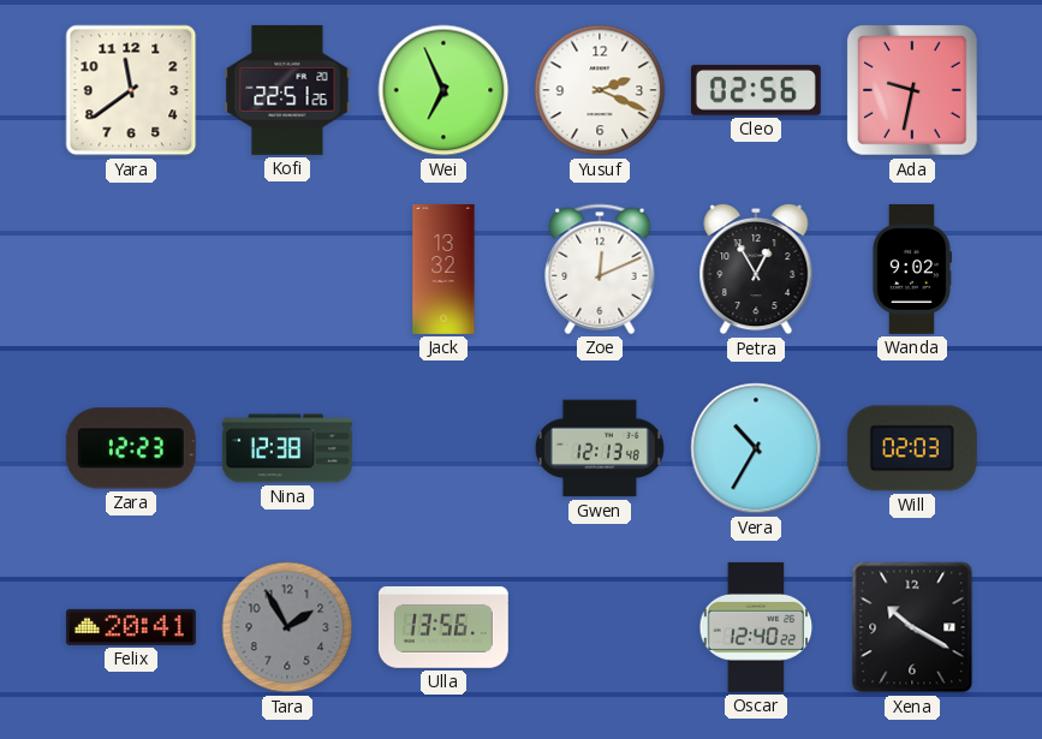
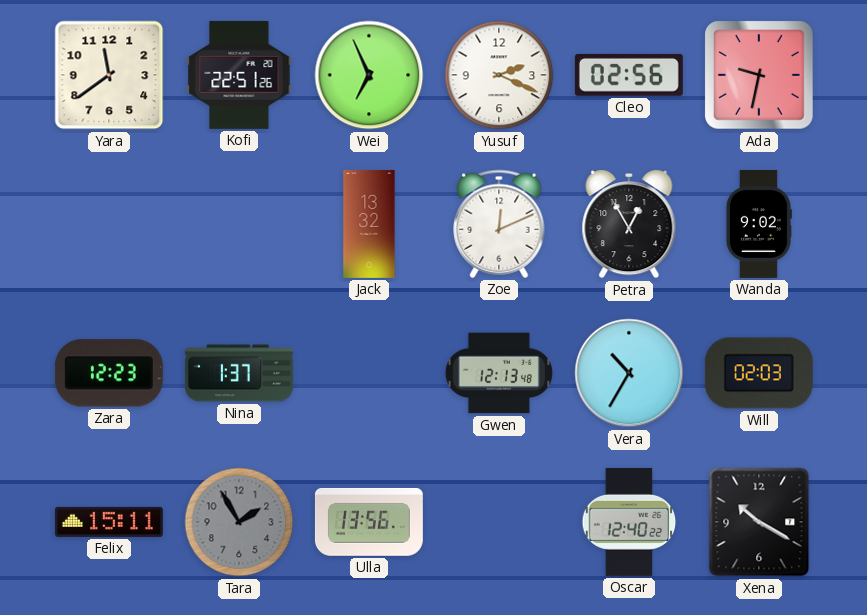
Nina: 12:38 -> 1:37
Felix: 20:41 -> 15:11
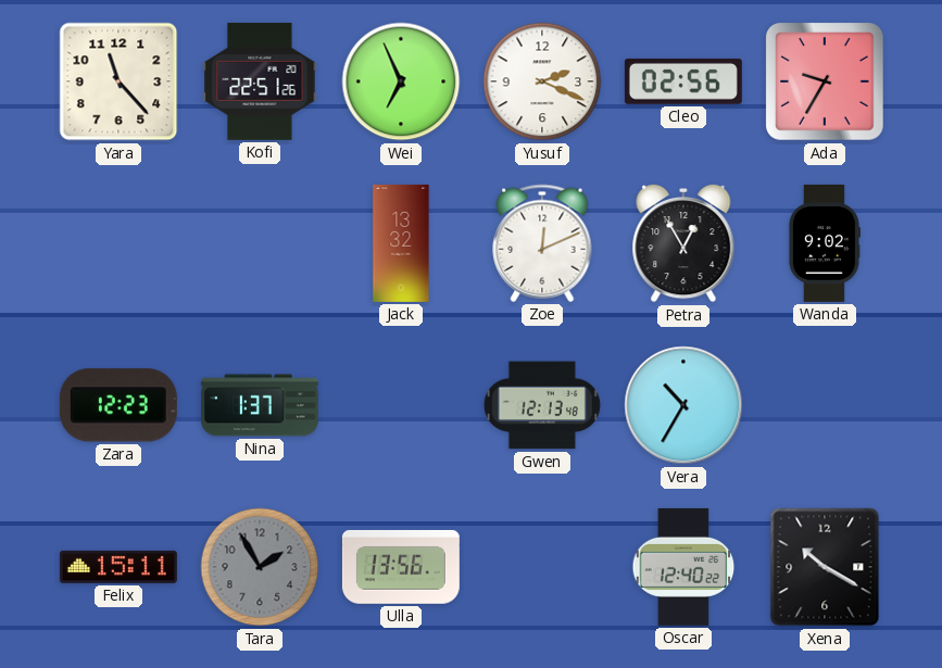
Yara: 11:39 -> 11:23
Ada: 9:32 -> 9:35
Will: 02:03 -> none
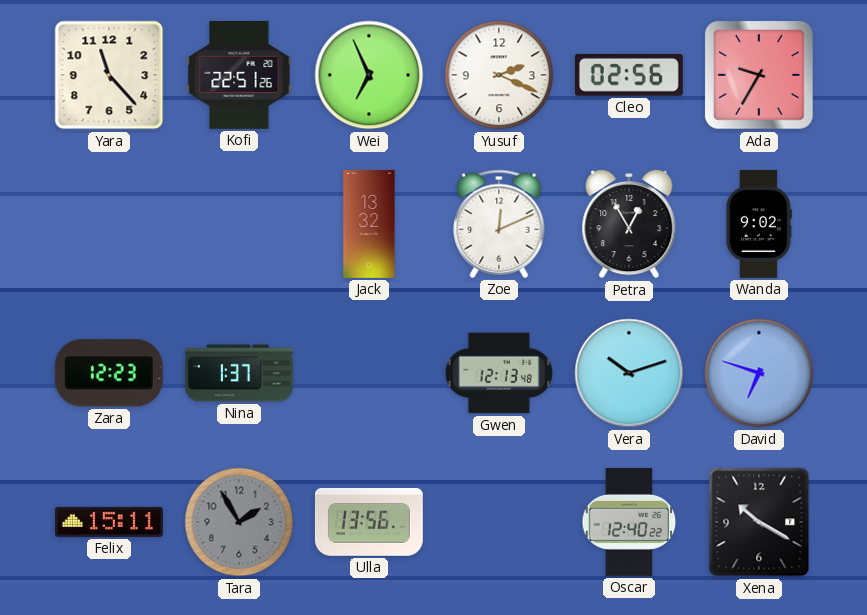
Vera: 10:35 -> 10:12
David: none -> 6:48
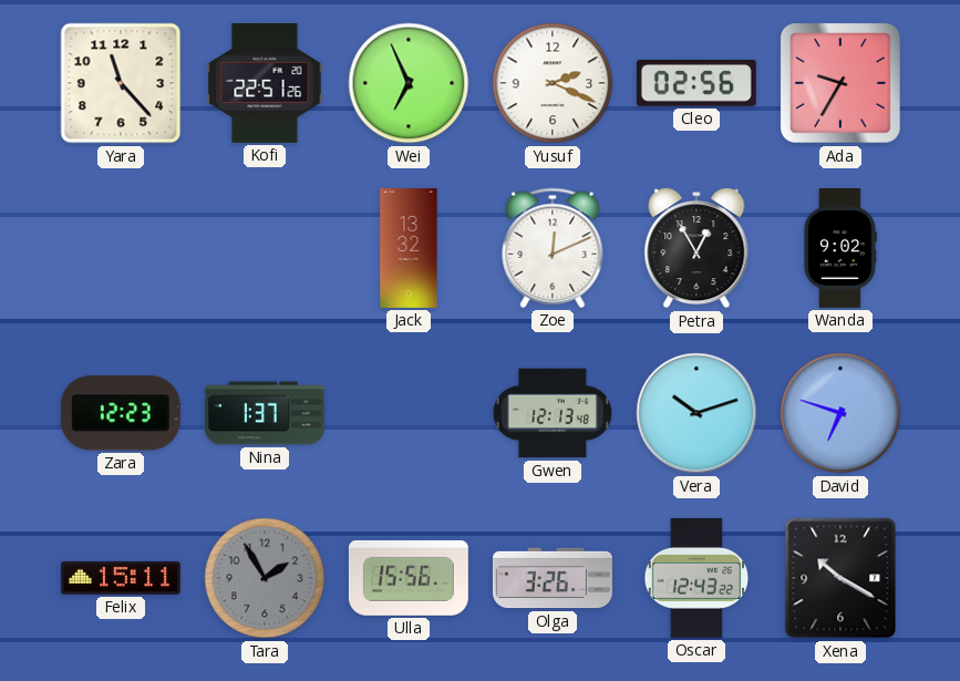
Ulla: 13:56 -> 15:56
Olga: none -> 3:26
Oscar: 12:40 -> 12:43
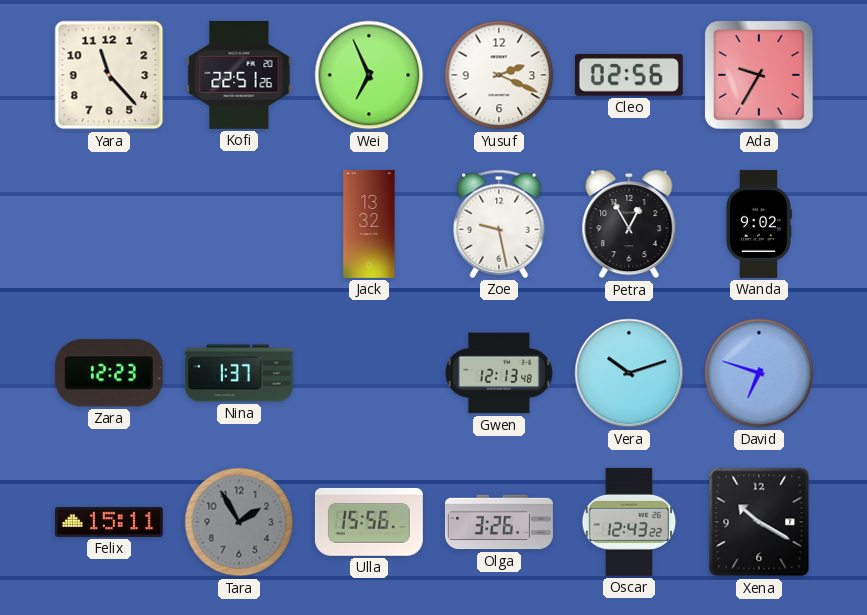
Zoe: 12:11 -> 9:28
